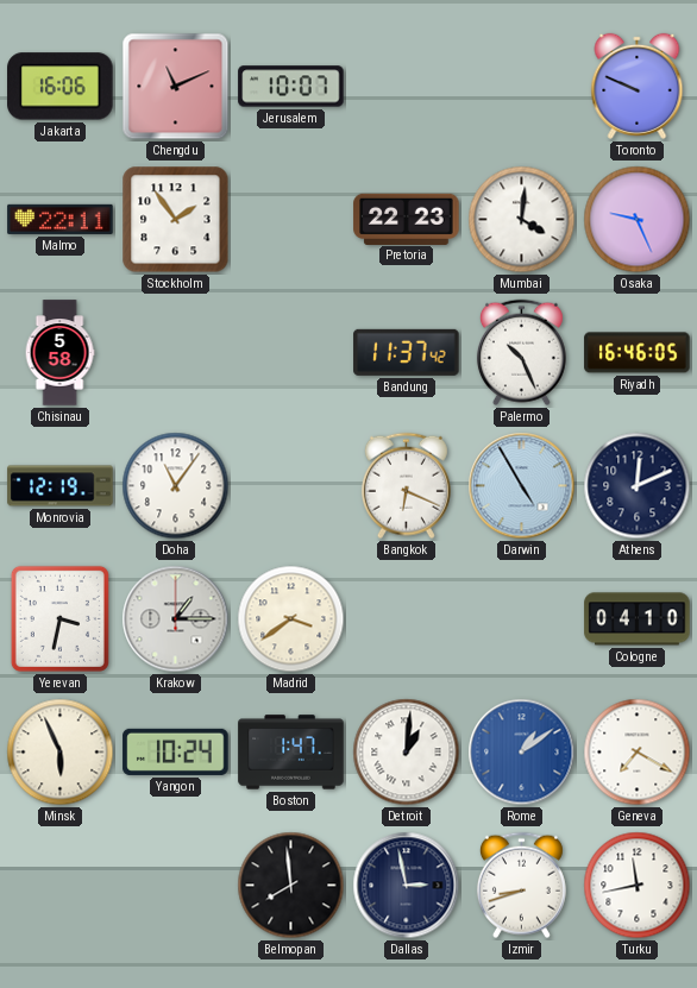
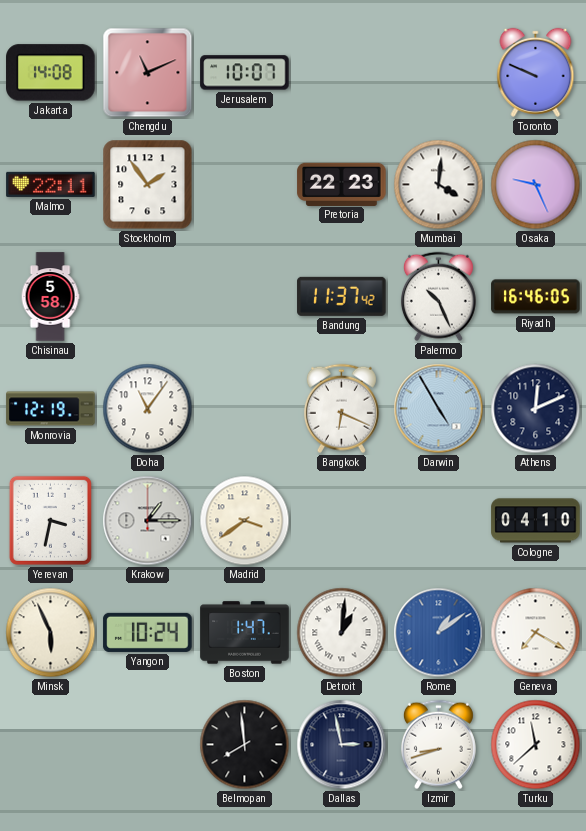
Jakarta: 16:06 -> 14:08
Turku: 11:43 -> 11:38
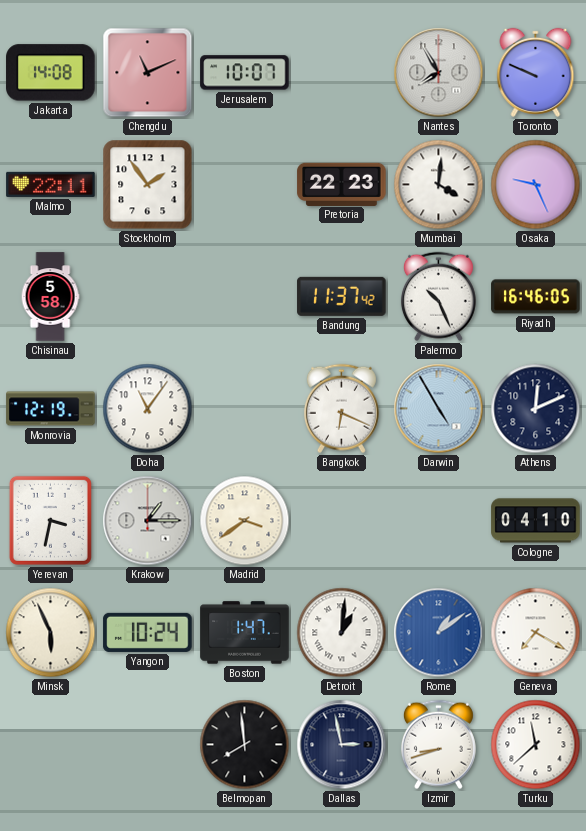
Nantes: none -> 7:55
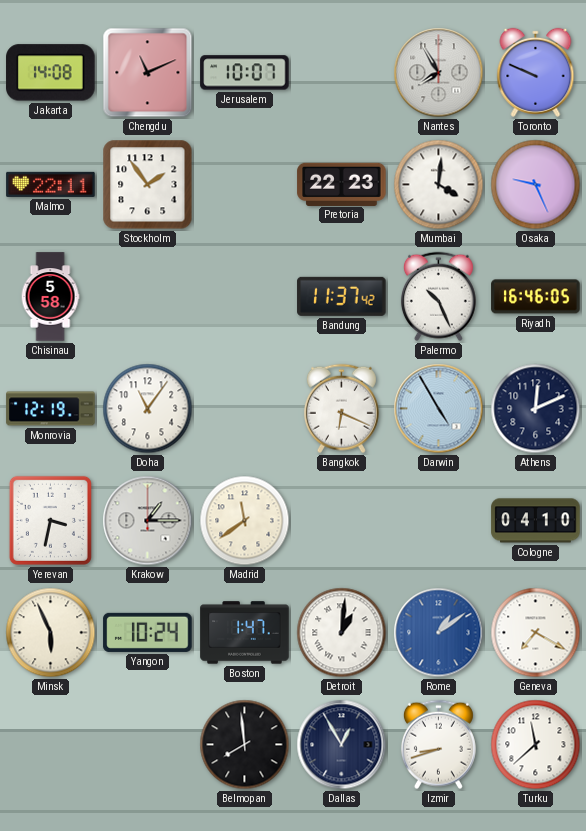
Madrid: 3:39 -> 11:39
Dallas: 2:58 -> 12:55
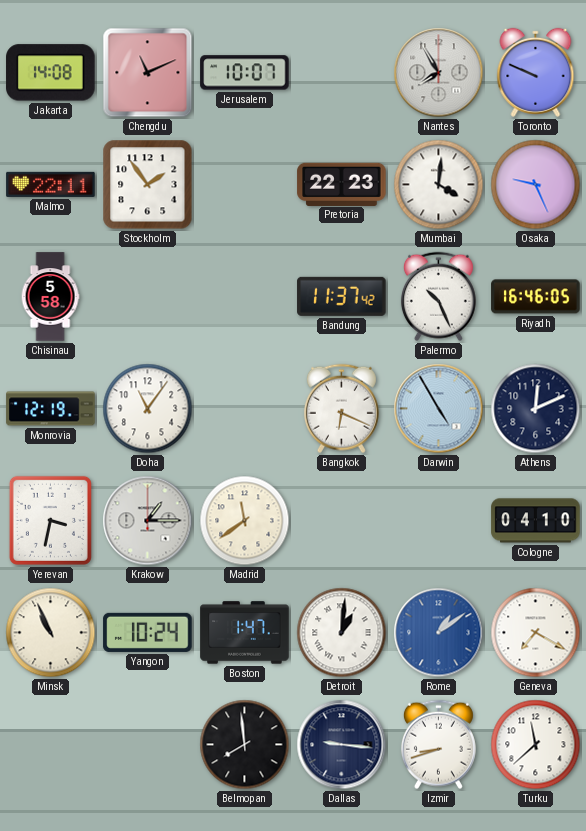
Minsk: 5:56 -> 10:56
Dallas: 12:55 -> 9:16
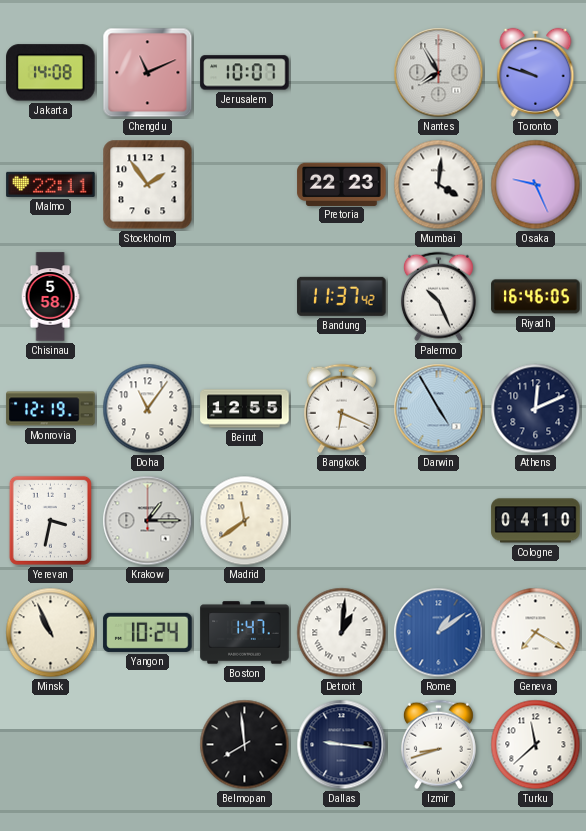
Toronto: 9:49 -> 9:48
Beirut: none -> 12:55
